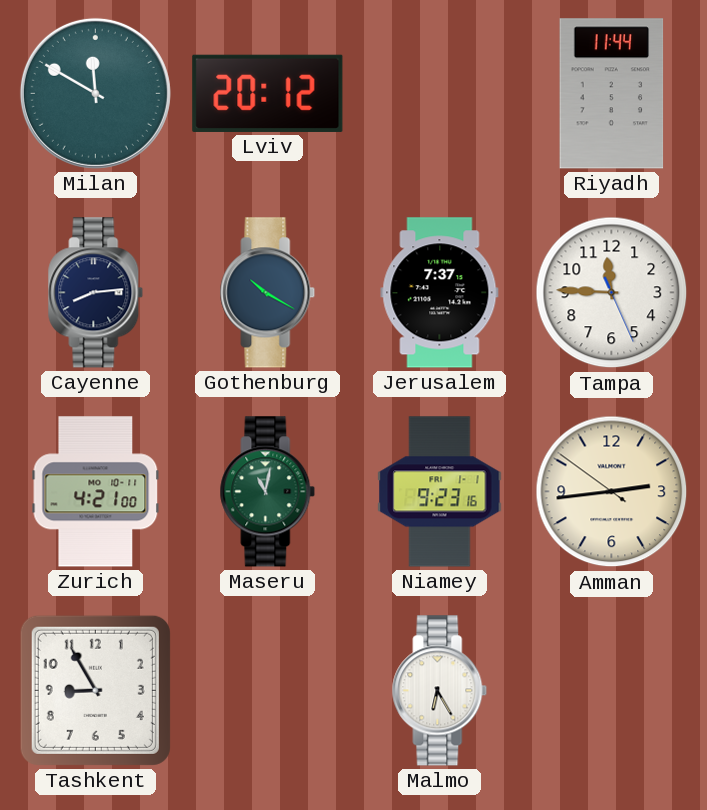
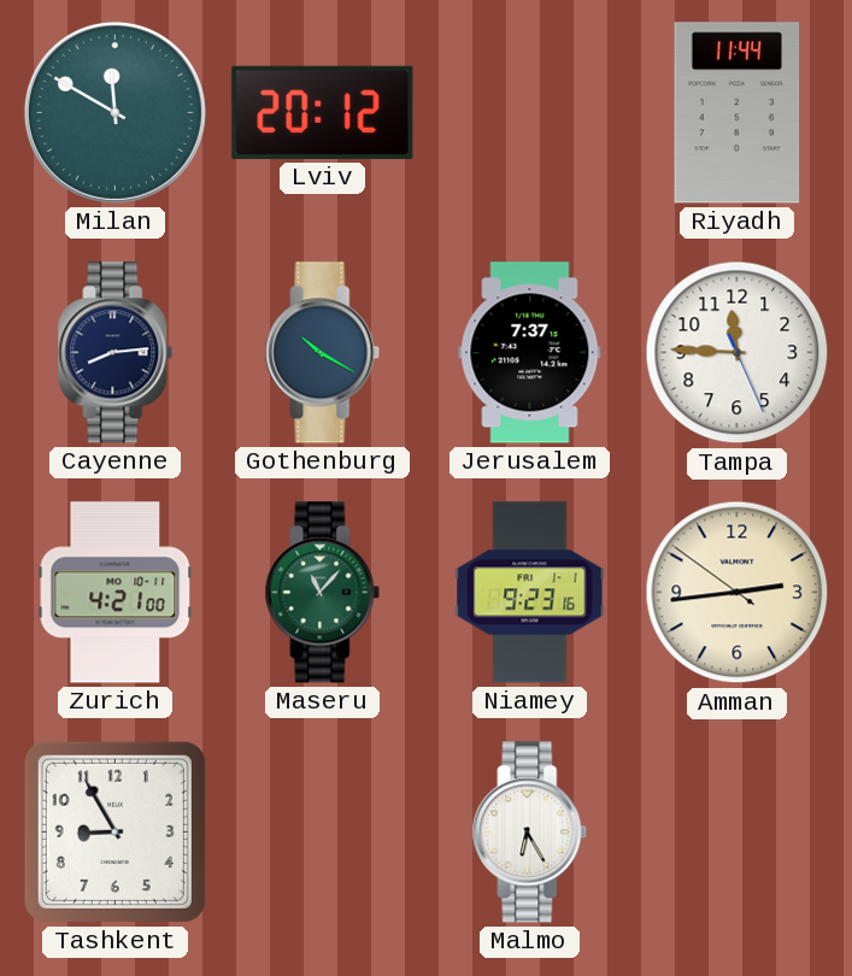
Maseru: 11:02 -> 11:07
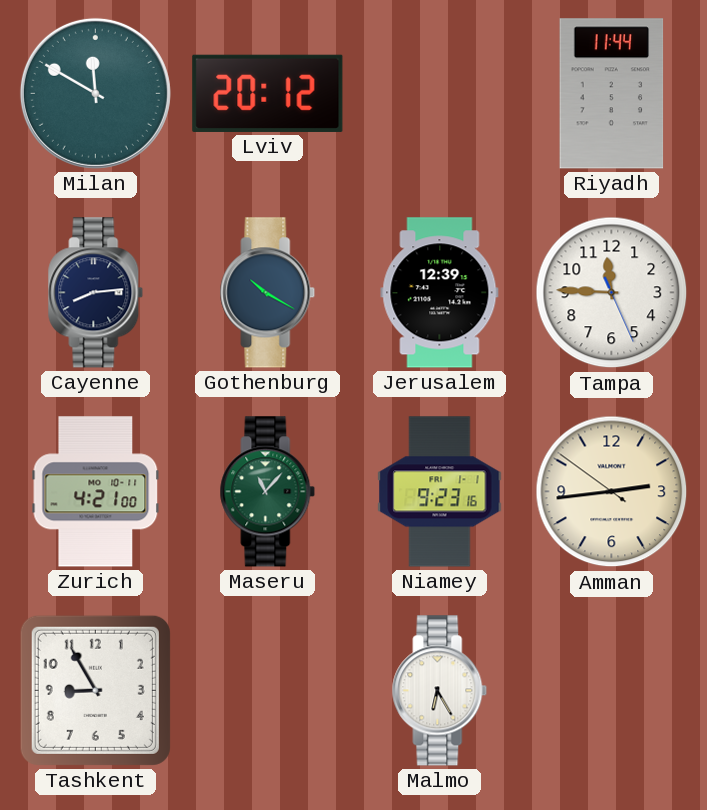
Jerusalem: 7:37 -> 12:39
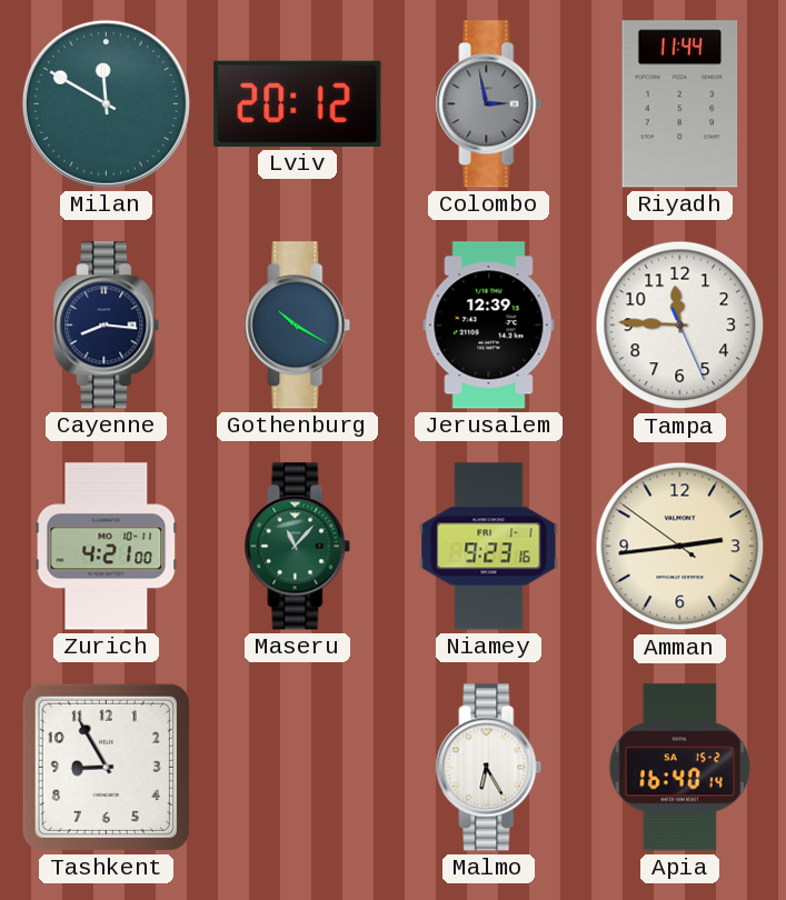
Colombo: none -> 2:58
Cayenne: 8:14 -> 8:16
Apia: none -> 16:40
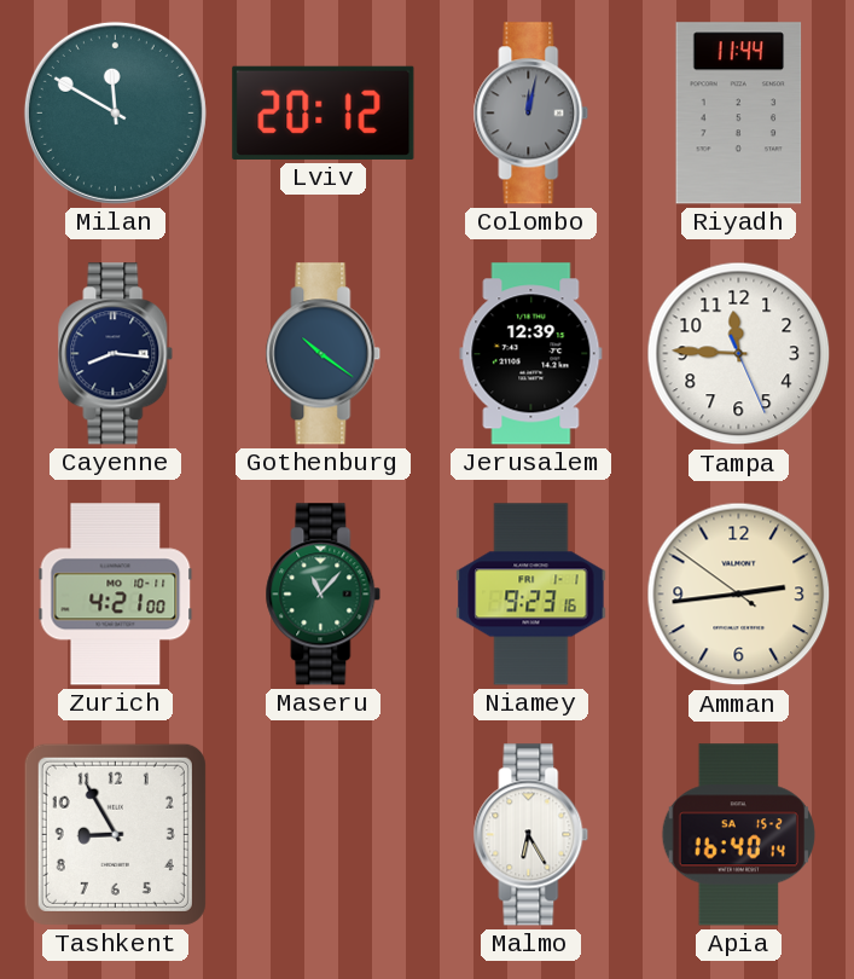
Colombo: 2:58 -> 12:02
Gothenburg: 10:20 -> 10:21
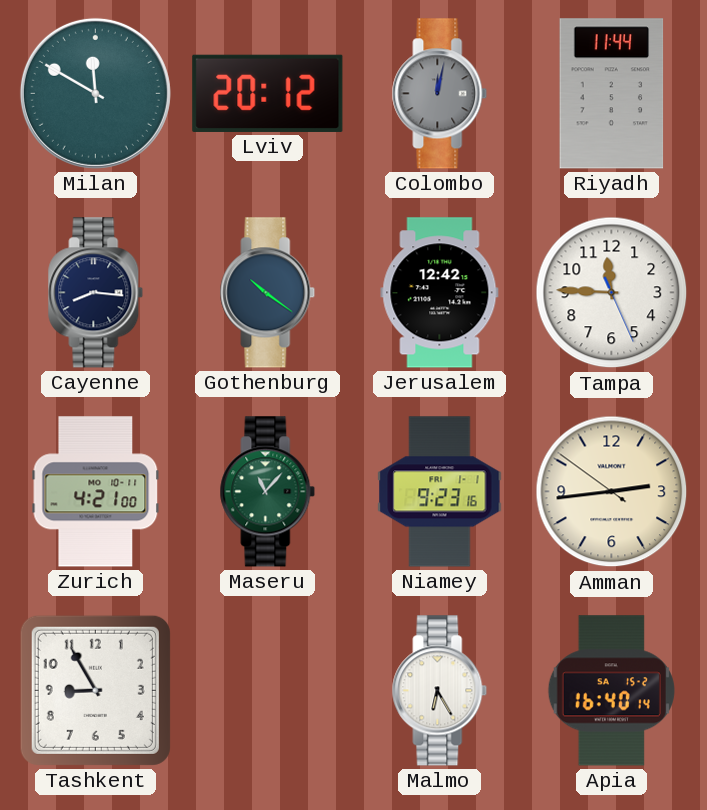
Jerusalem: 12:39 -> 12:42
